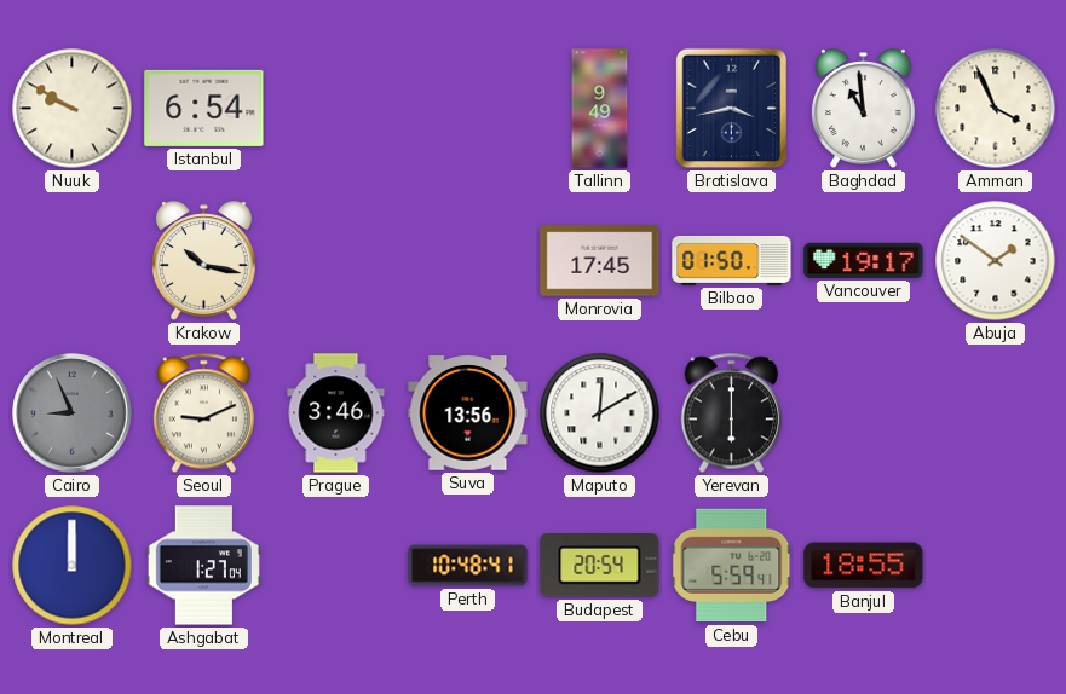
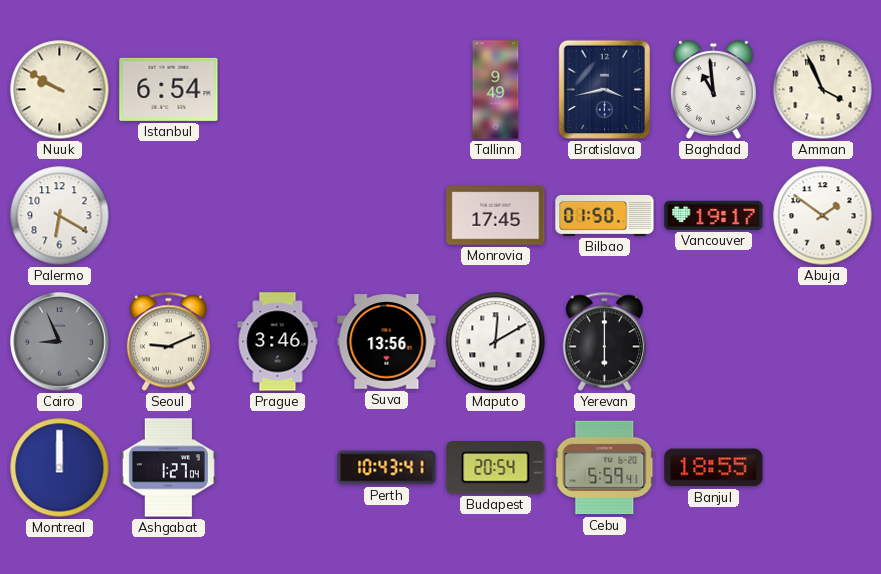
Palermo: none -> 6:20
Krakow: 10:17 -> none
Perth: 10:48 -> 10:43
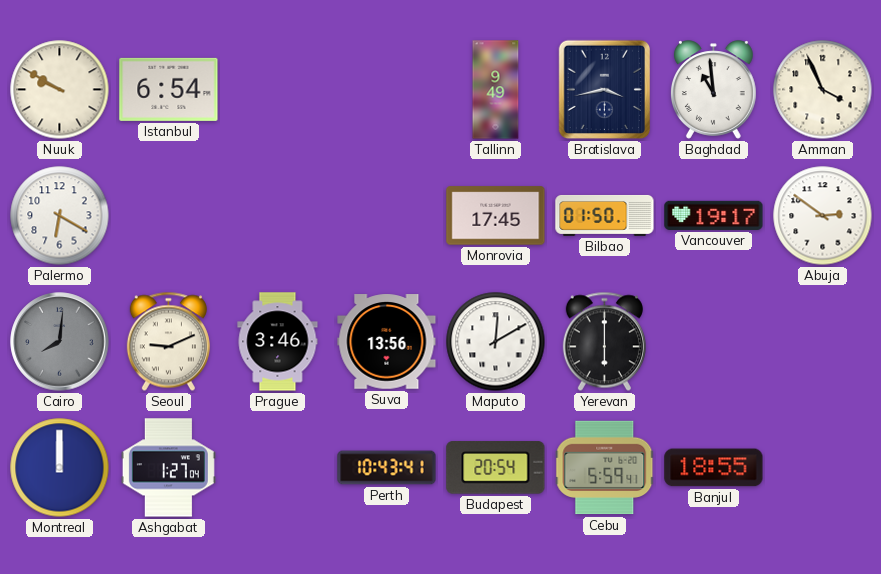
Abuja: 1:51 -> 2:51
Cairo: 8:56 -> 8:01
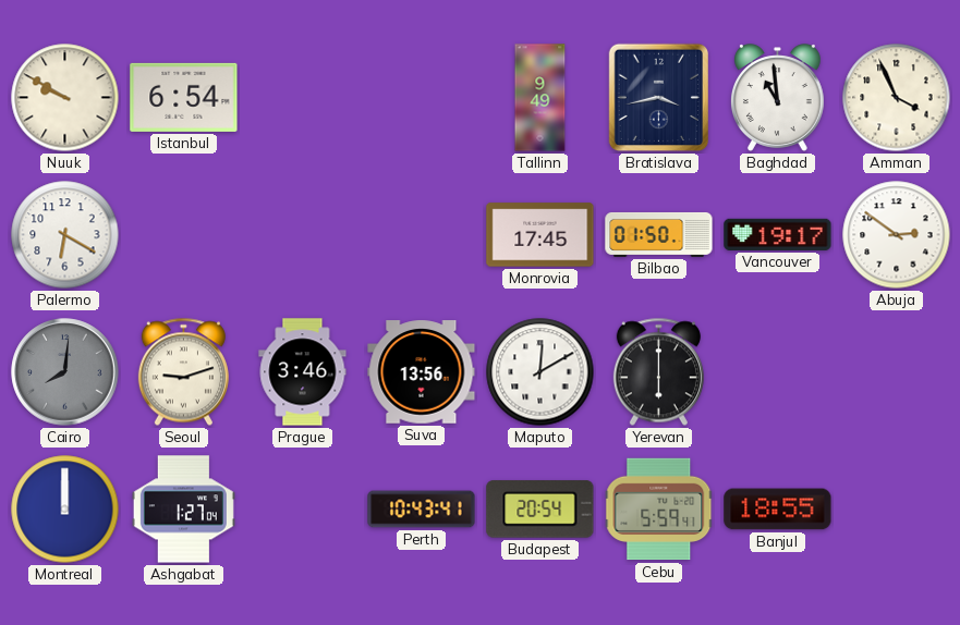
Seoul: 9:11 -> 9:12
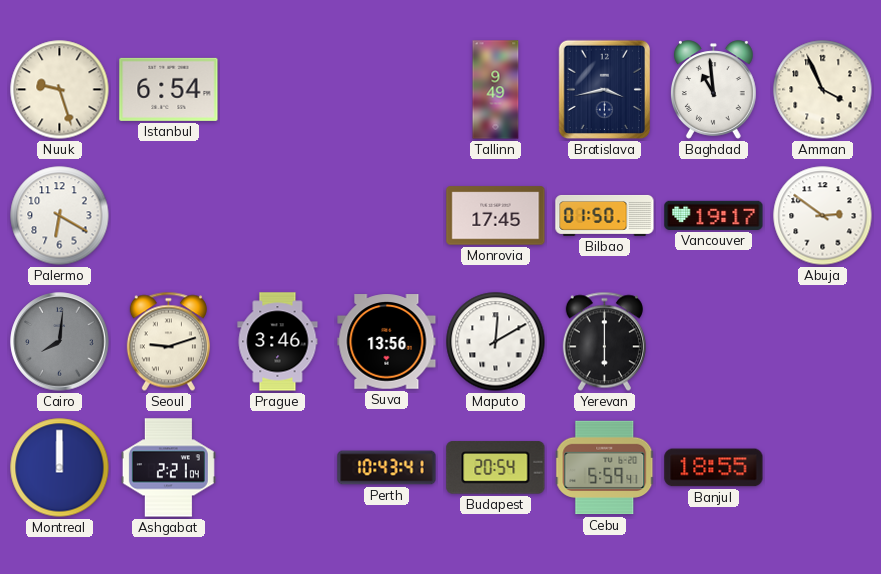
Nuuk: 9:50 -> 9:27
Ashgabat: 1:27 -> 2:21
